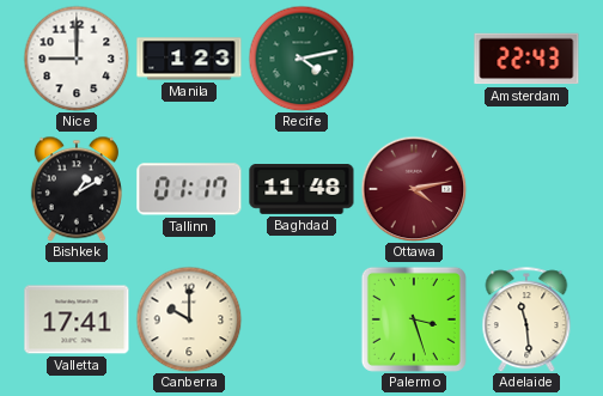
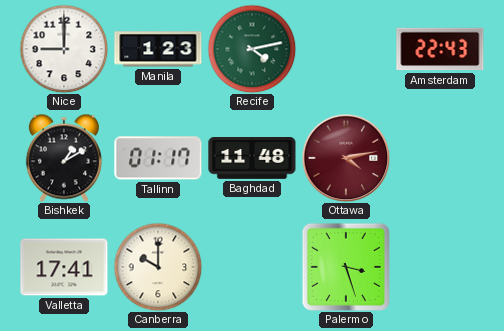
Adelaide: 11:29 -> none
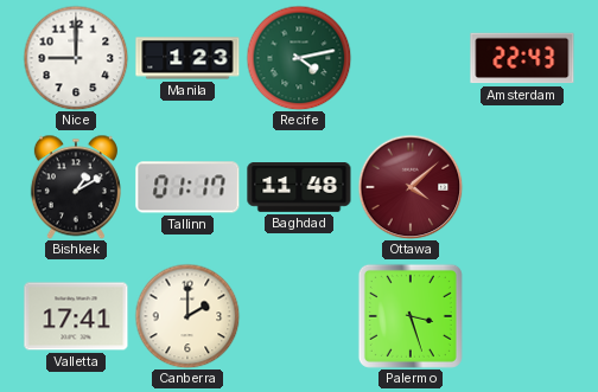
Ottawa: 4:13 -> 4:08
Canberra: 10:00 -> 2:00
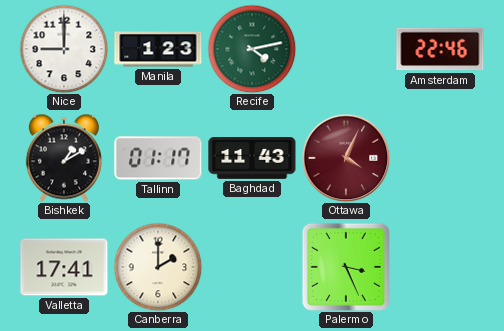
Amsterdam: 22:43 -> 22:46
Baghdad: 11:48 -> 11:43
Ottawa: 4:08 -> 4:04
Palermo: 3:27 -> 3:26
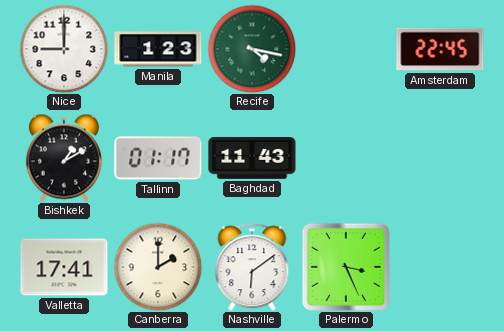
Recife: 4:13 -> 4:17
Amsterdam: 22:46 -> 22:45
Ottawa: 4:04 -> none
Nashville: none -> 6:09
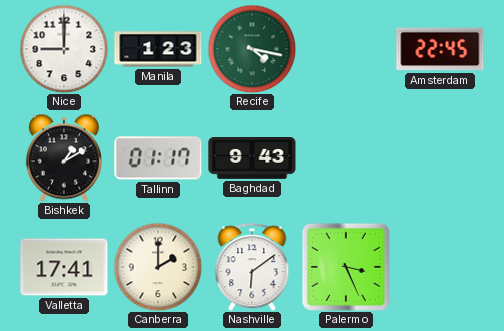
Baghdad: 11:43 -> 9:43
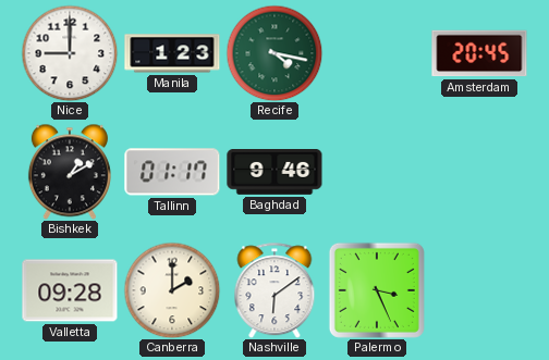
Amsterdam: 22:45 -> 20:45
Baghdad: 9:43 -> 9:46
Valletta: 17:41 -> 09:28
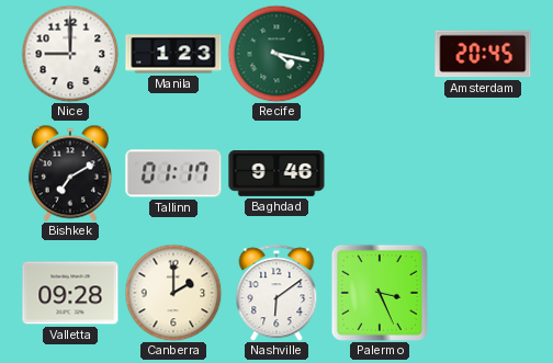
Bishkek: 1:10 -> 7:10
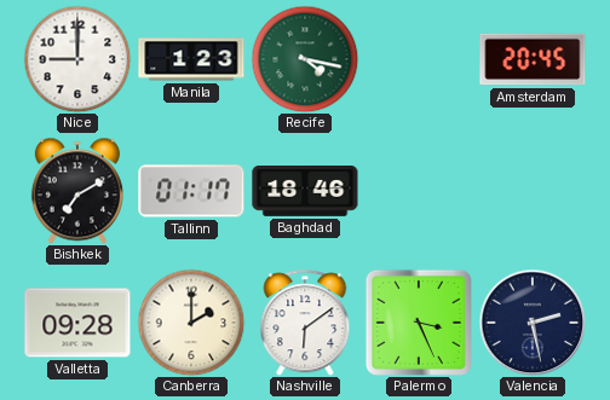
Baghdad: 9:46 -> 18:46
Valencia: none -> 2:28
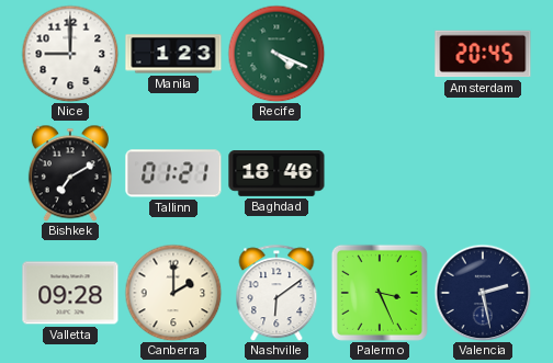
Recife: 4:17 -> 4:19
Tallinn: 01:17 -> 01:21
